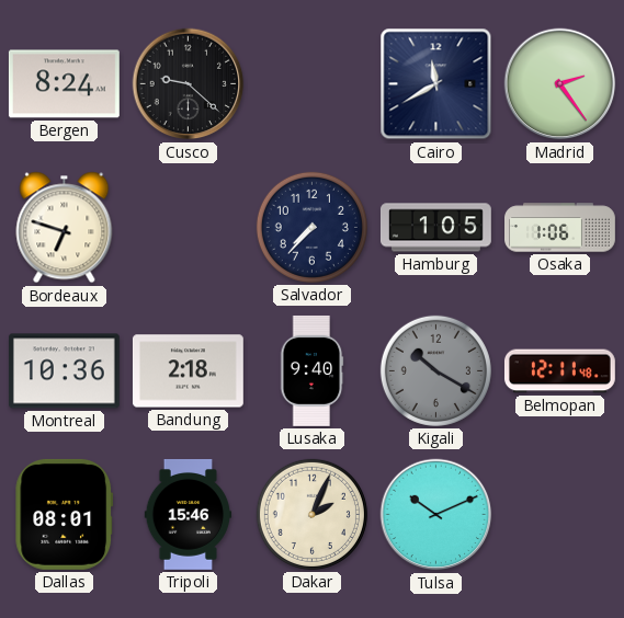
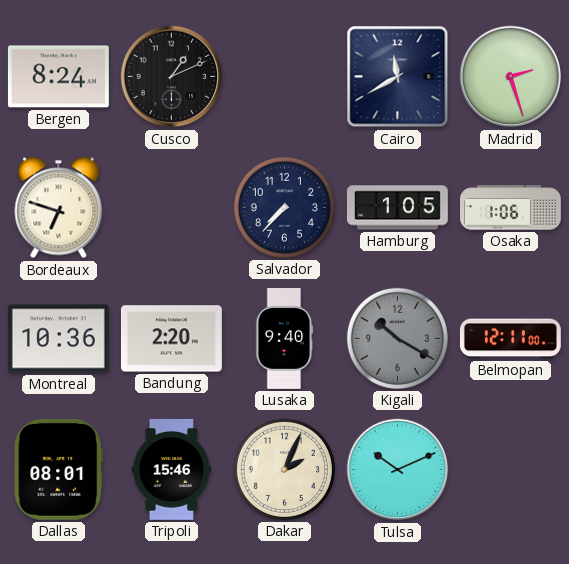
Cusco: 9:22 -> 1:11
Madrid: 2:24 -> 2:27
Bandung: 2:18 -> 2:20
Belmopan: 12:11:48 -> 12:11:00
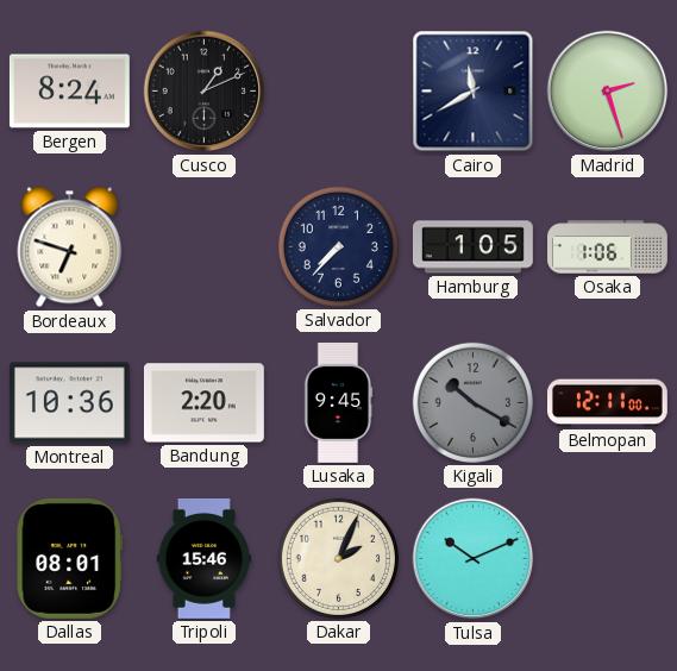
Lusaka: 9:40 -> 9:45
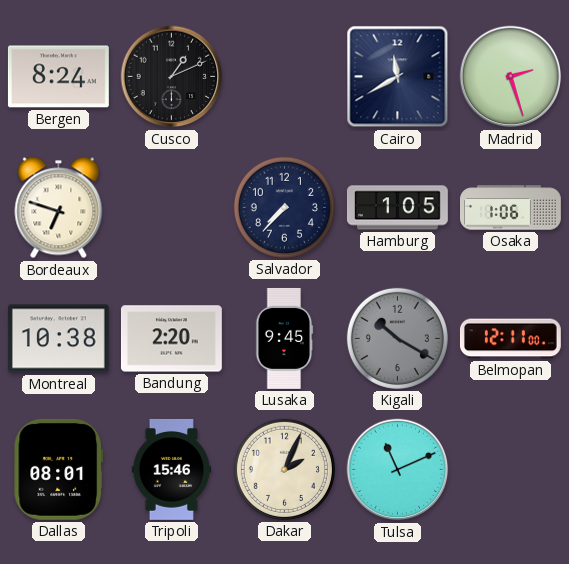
Montreal: 10:36 -> 10:38
Tulsa: 10:11 -> 11:11
